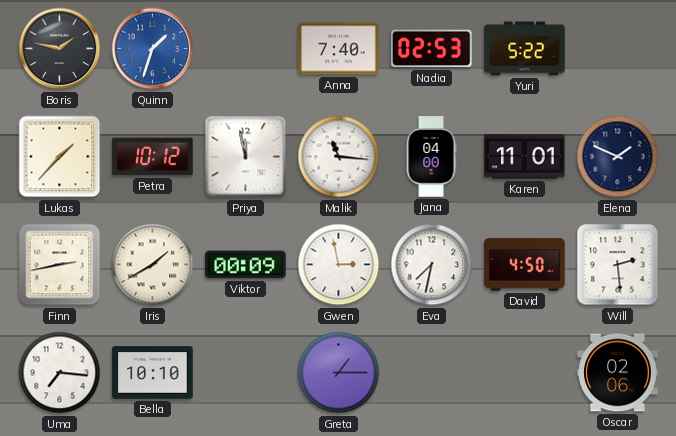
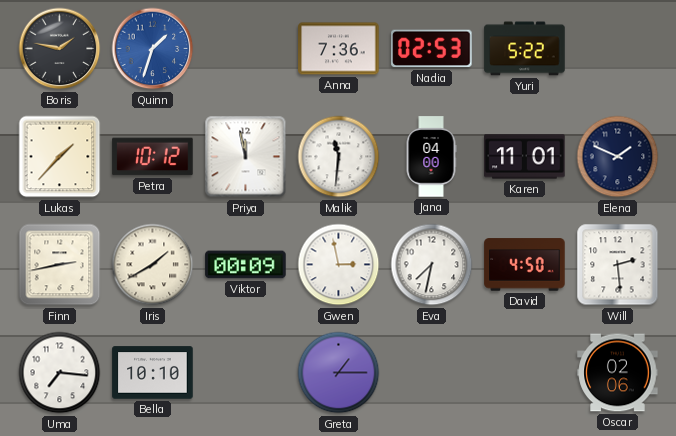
Anna: 7:40 -> 7:36
Malik: 11:16 -> 11:31
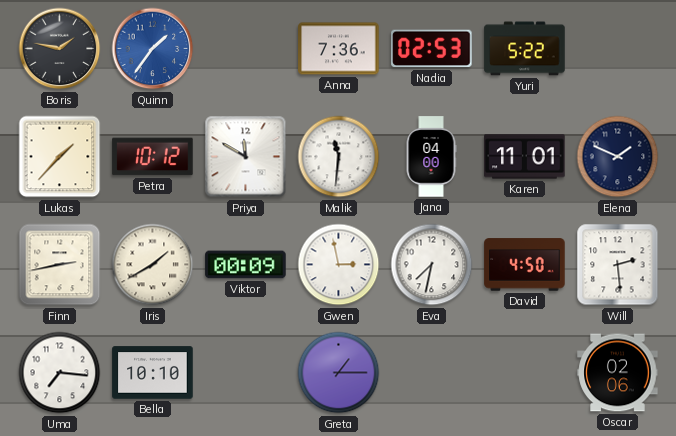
Quinn: 1:33 -> 1:36
Priya: 11:58 -> 11:50
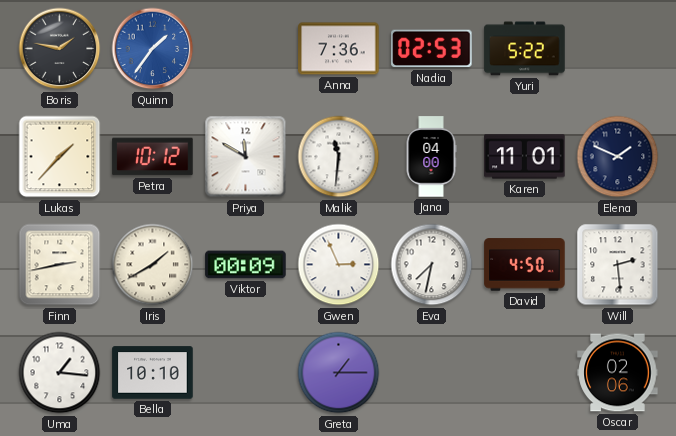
Gwen: 2:58 -> 2:56
Uma: 7:16 -> 1:16
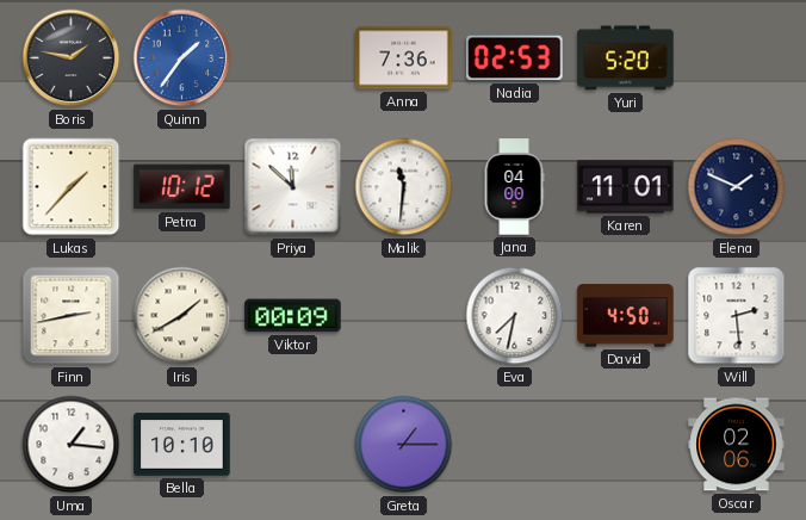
Yuri: 5:22 -> 5:20
Priya: 11:50 -> 11:52
Gwen: 2:56 -> none
